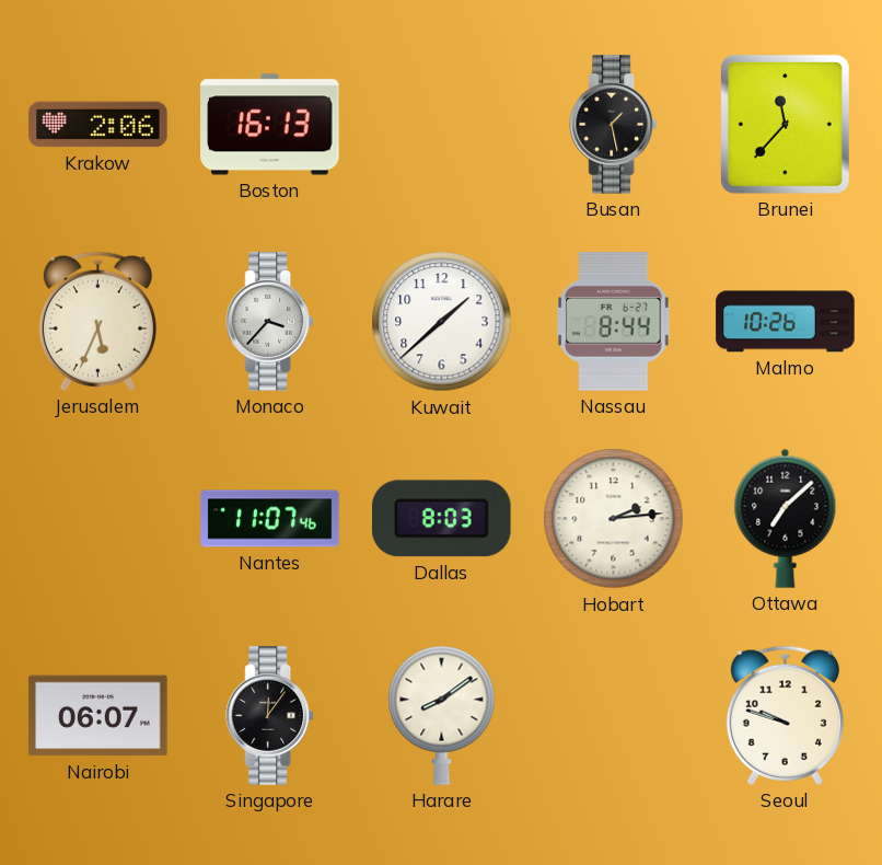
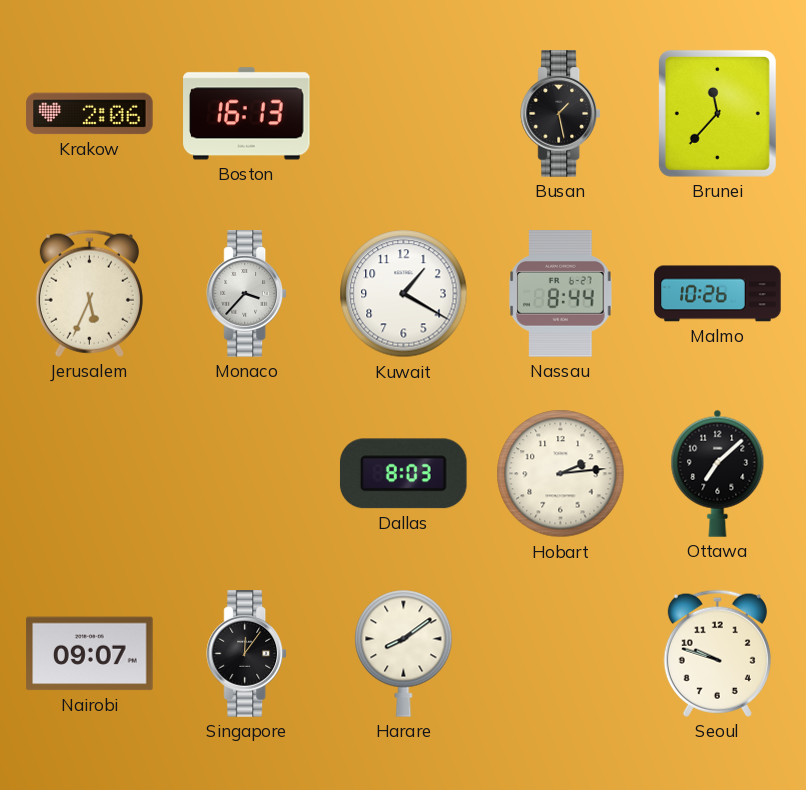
Kuwait: 1:38 -> 1:20
Nantes: 11:07 -> none
Nairobi: 06:07 -> 09:07
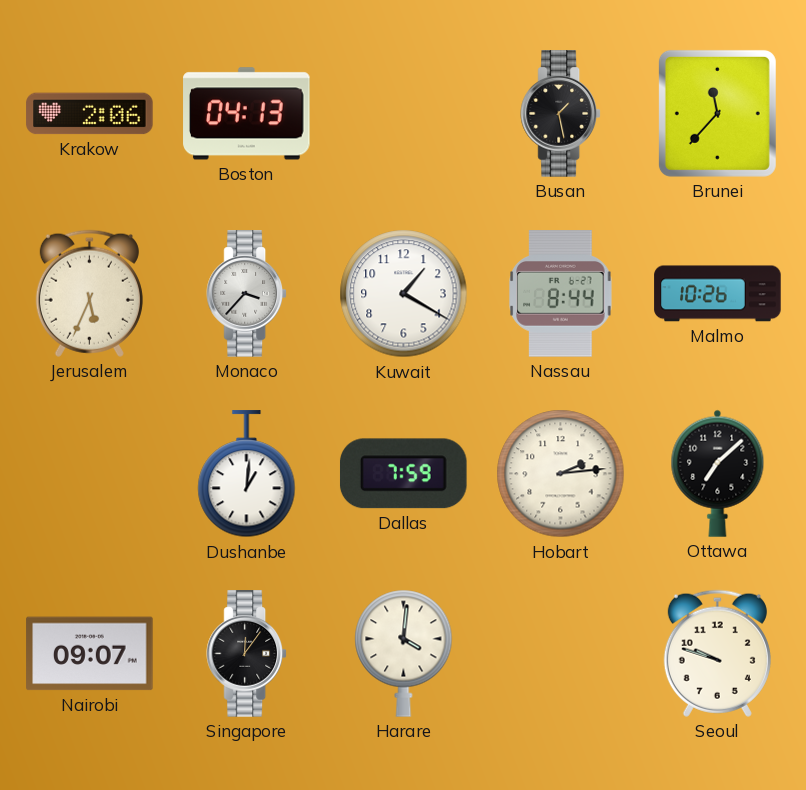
Boston: 16:13 -> 04:13
Dushanbe: none -> 1:01
Dallas: 8:03 -> 7:59
Harare: 8:09 -> 4:01
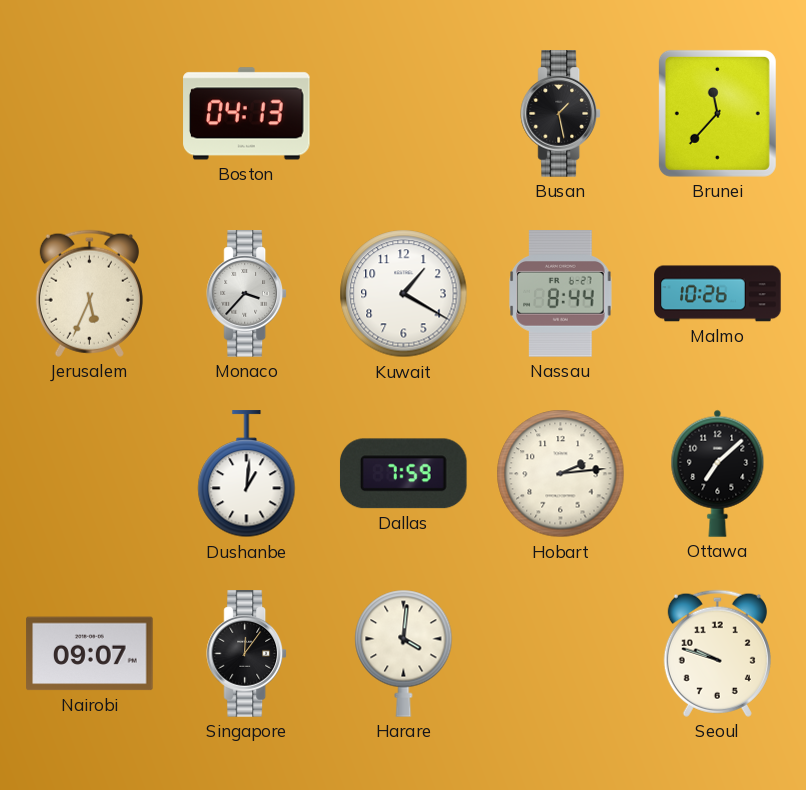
Krakow: 2:06 -> none
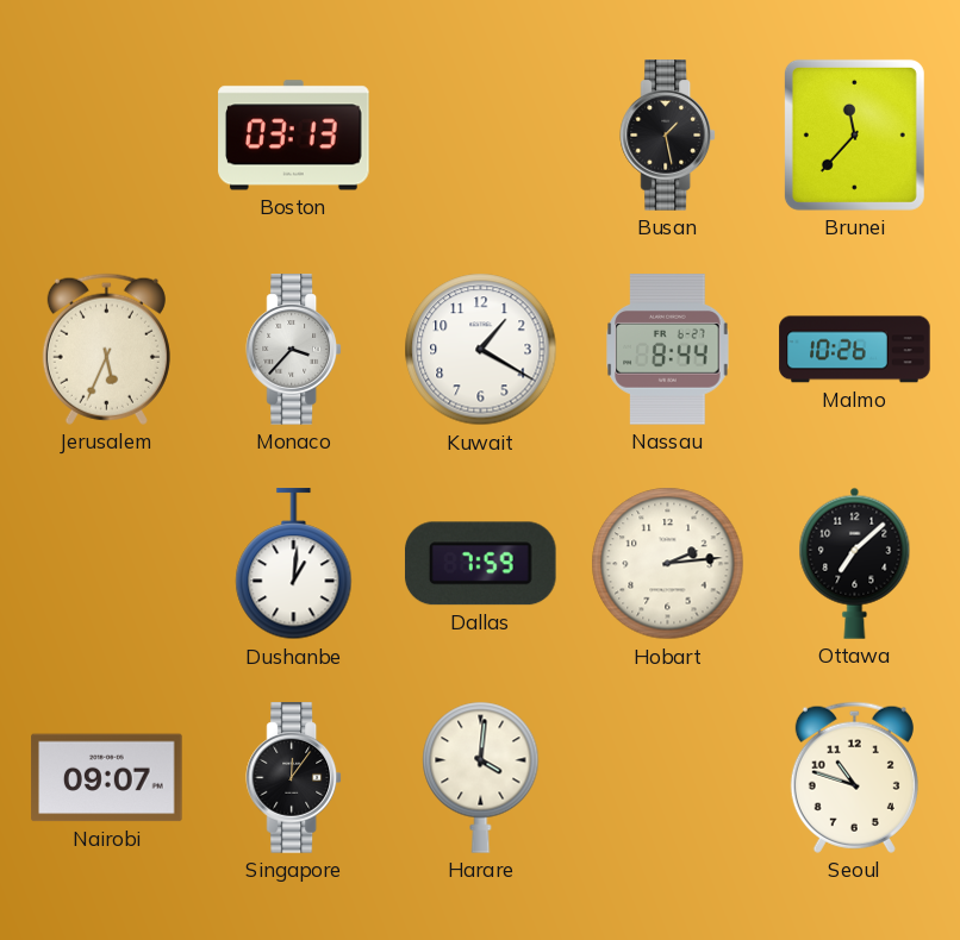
Boston: 04:13 -> 03:13
Seoul: 9:48 -> 10:48
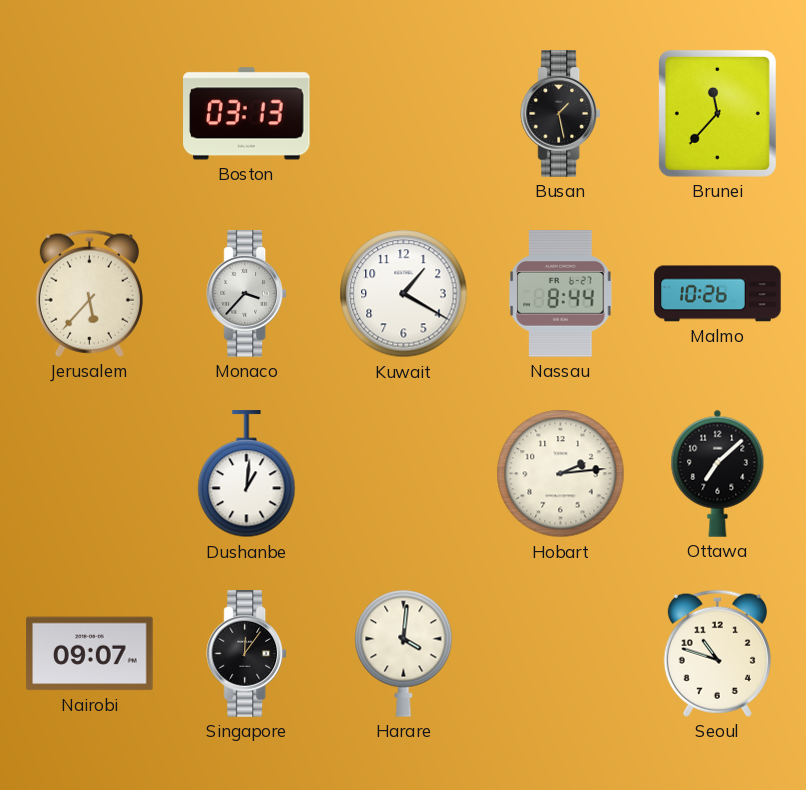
Jerusalem: 5:34 -> 5:37
Dallas: 7:59 -> none
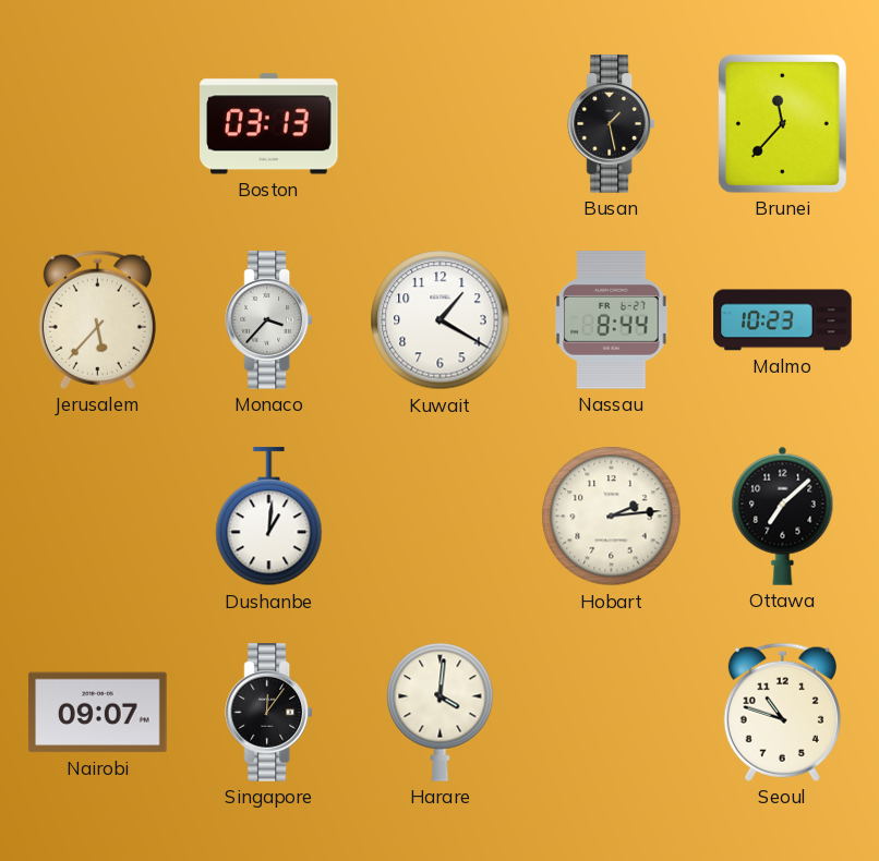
Malmo: 10:26 -> 10:23
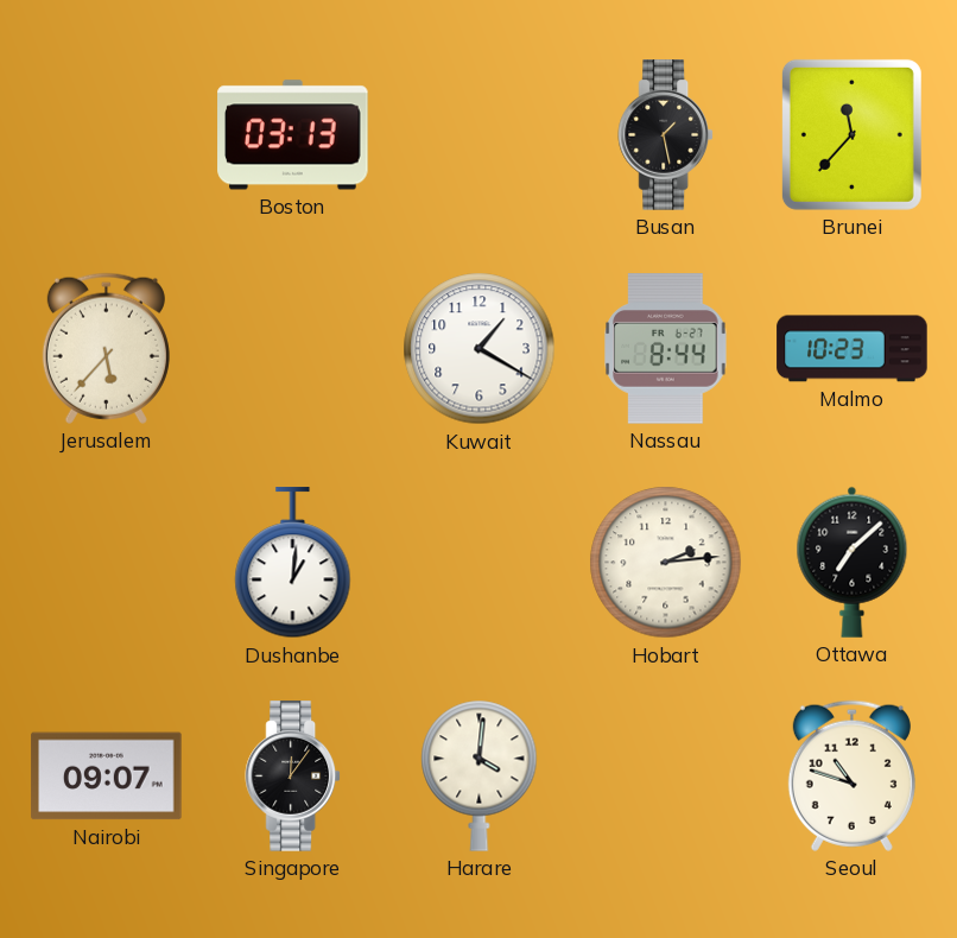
Monaco: 3:37 -> none
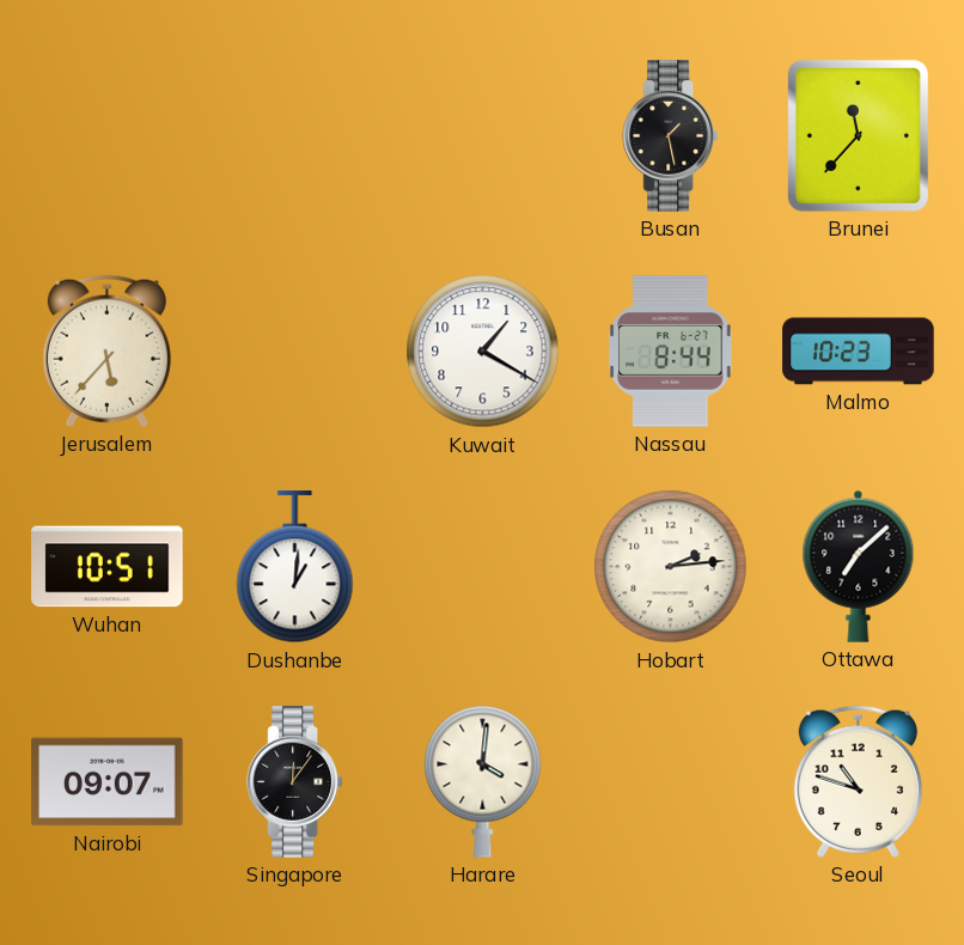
Boston: 03:13 -> none
Wuhan: none -> 10:51
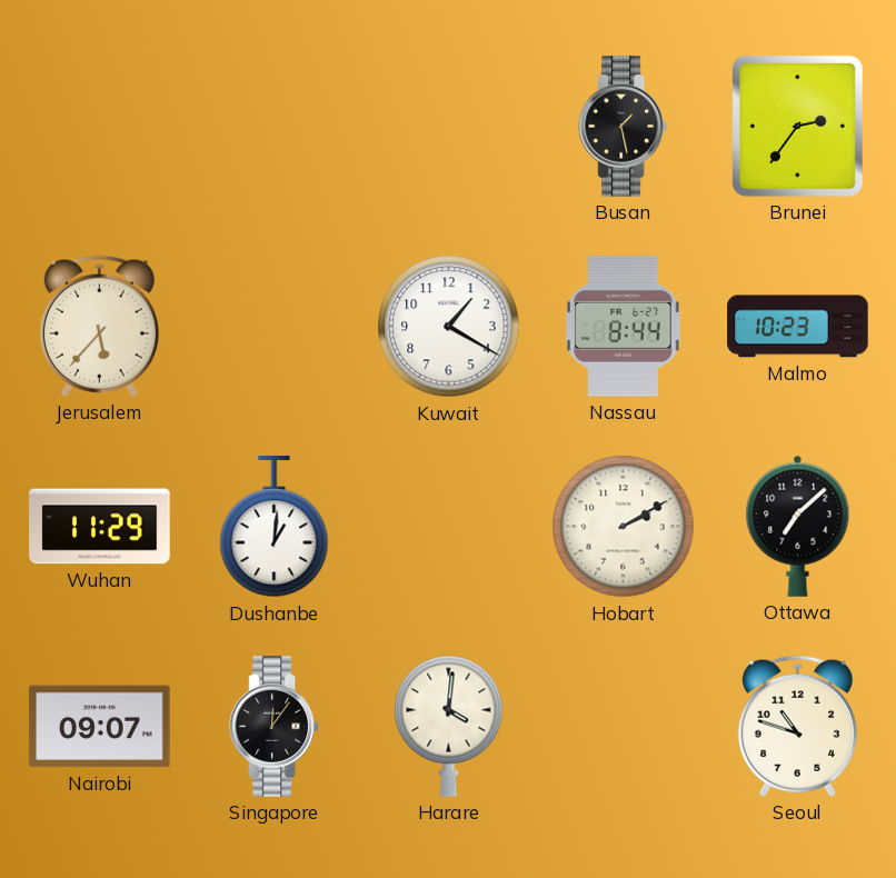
Brunei: 11:37 -> 2:36
Wuhan: 10:51 -> 11:29
Hobart: 2:14 -> 2:10
